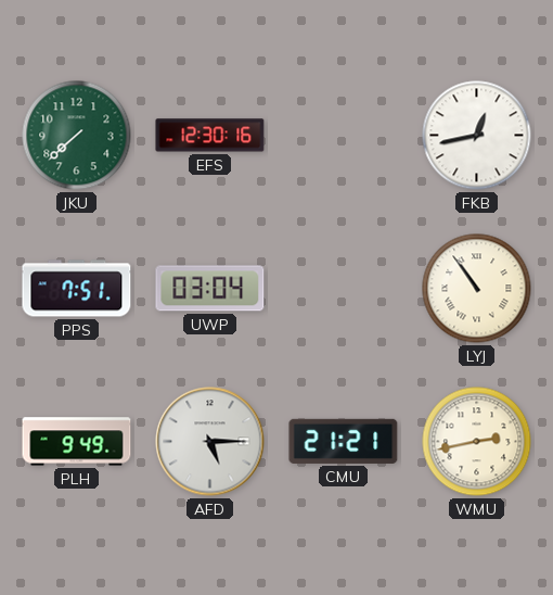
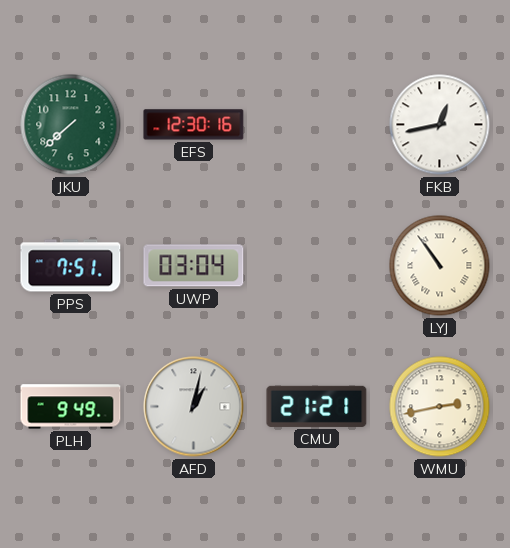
AFD: 5:15 -> 1:02
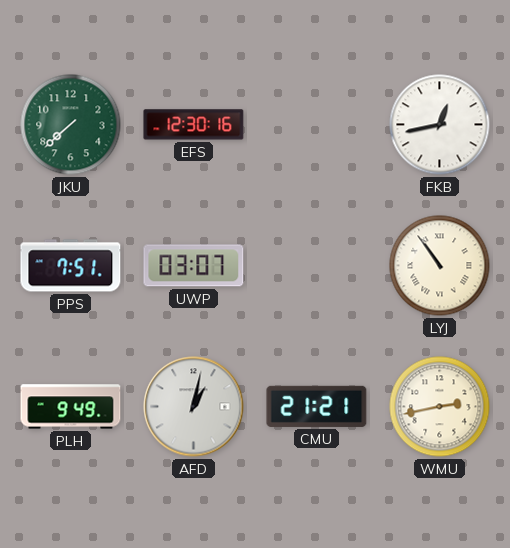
UWP: 03:04 -> 03:07
